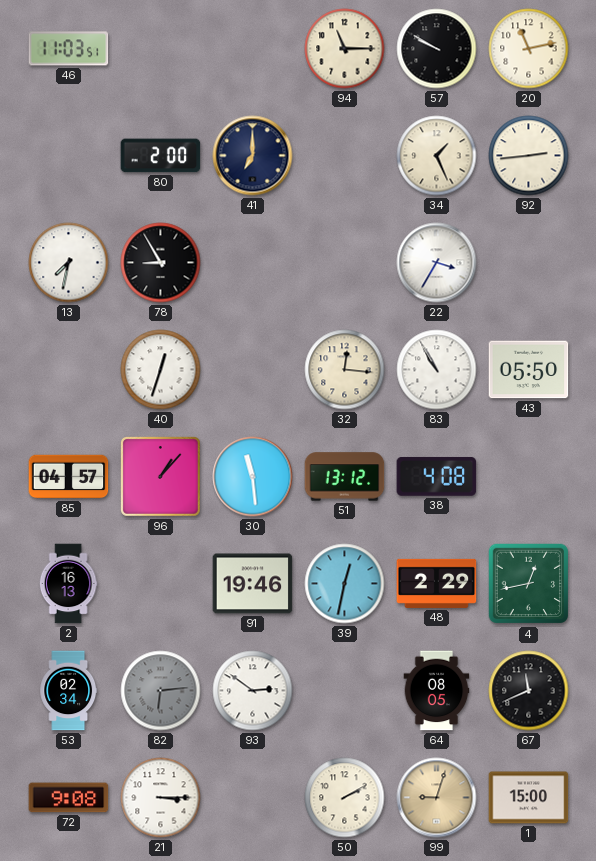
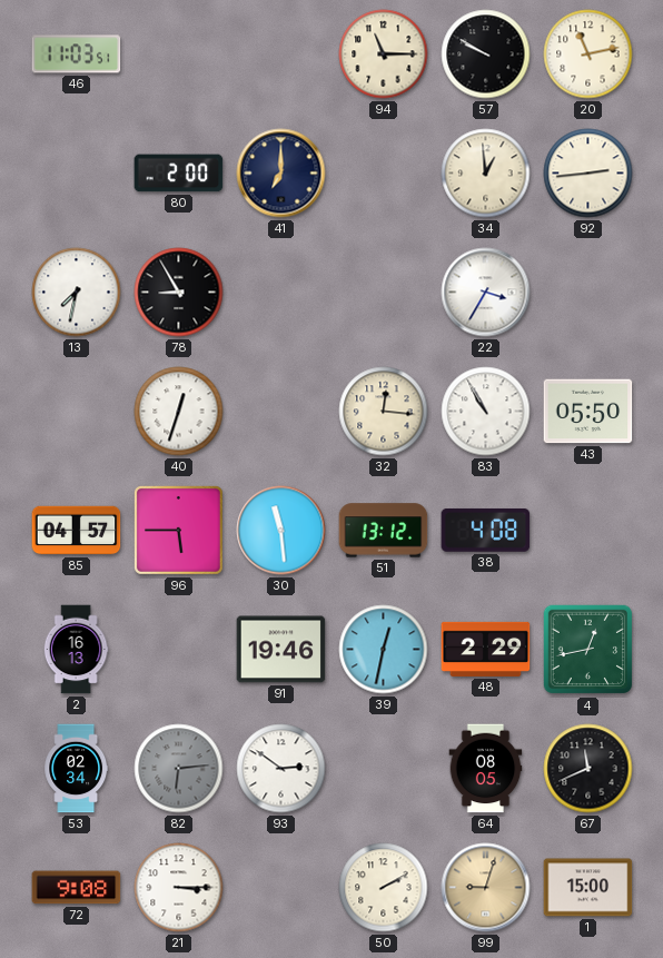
34: 1:26 -> 12:59
96: 1:07 -> 5:45
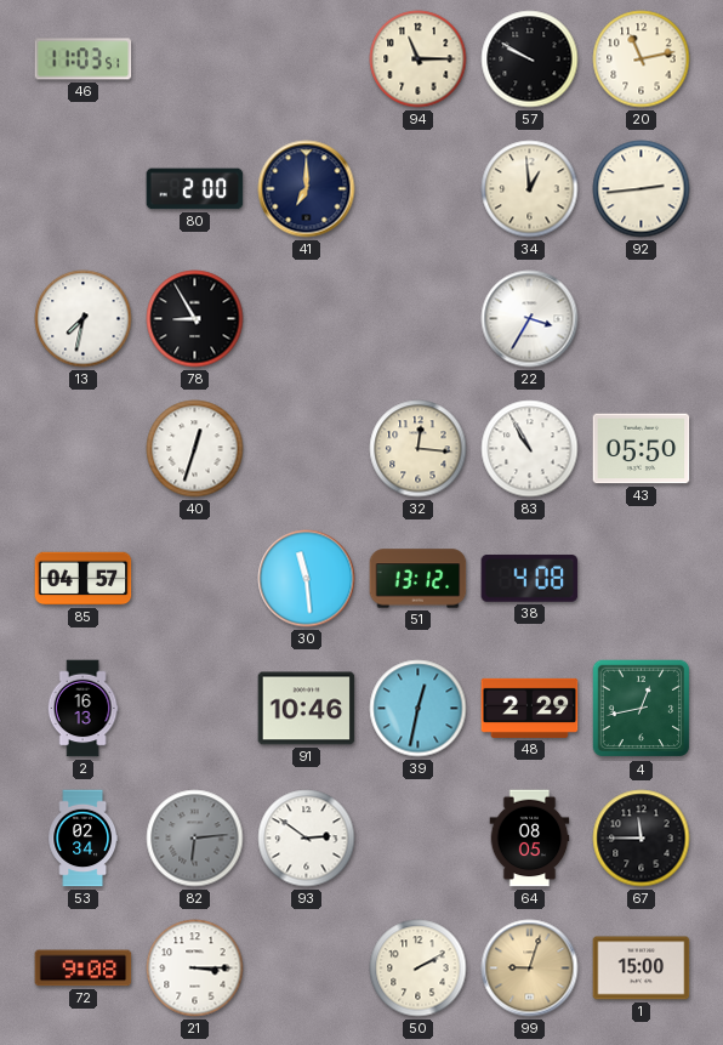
96: 5:45 -> none
91: 19:46 -> 10:46
67: 11:41 -> 11:45
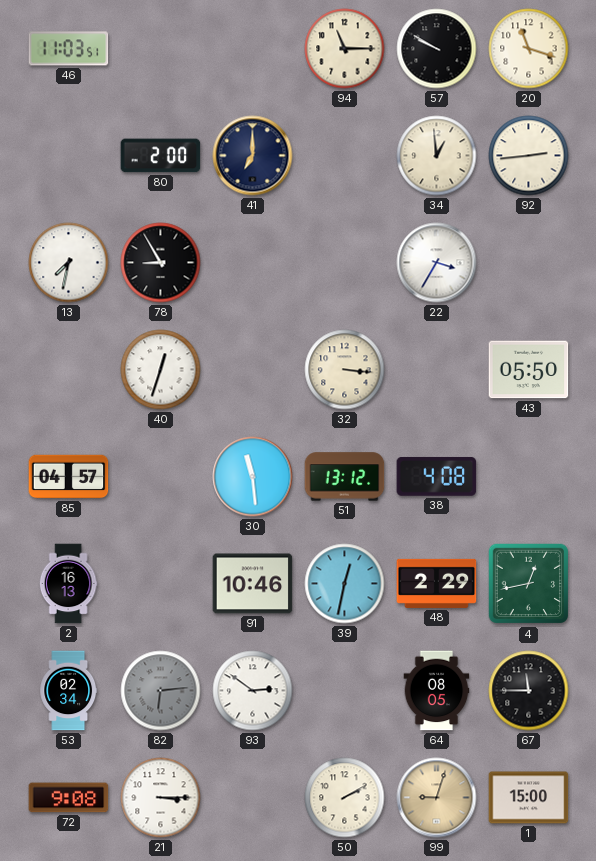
20: 11:13 -> 11:18
32: 12:16 -> 3:16
83: 10:55 -> none
